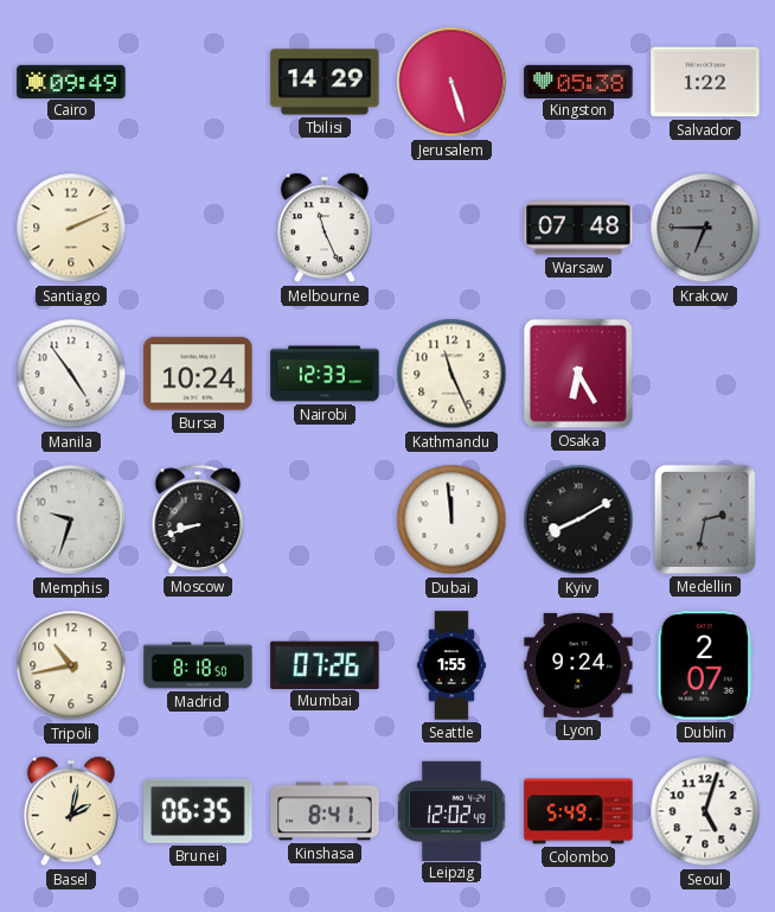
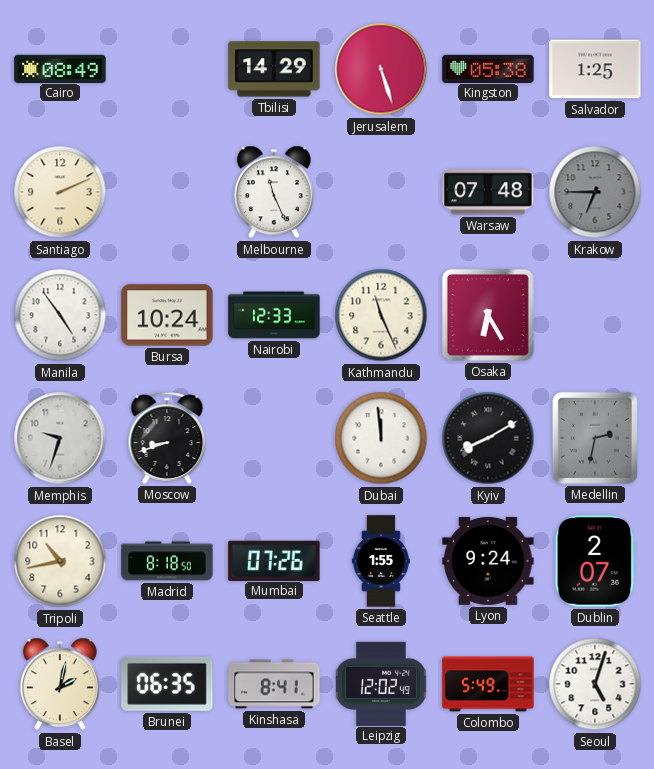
Cairo: 09:49 -> 08:49
Salvador: 1:22 -> 1:25
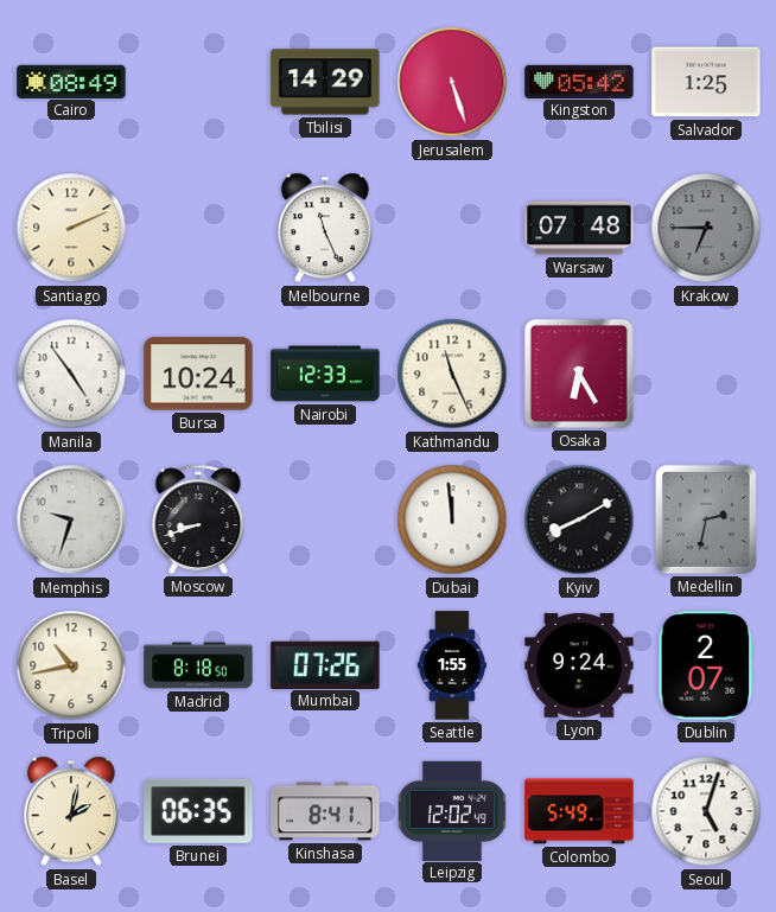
Kingston: 05:38 -> 05:42
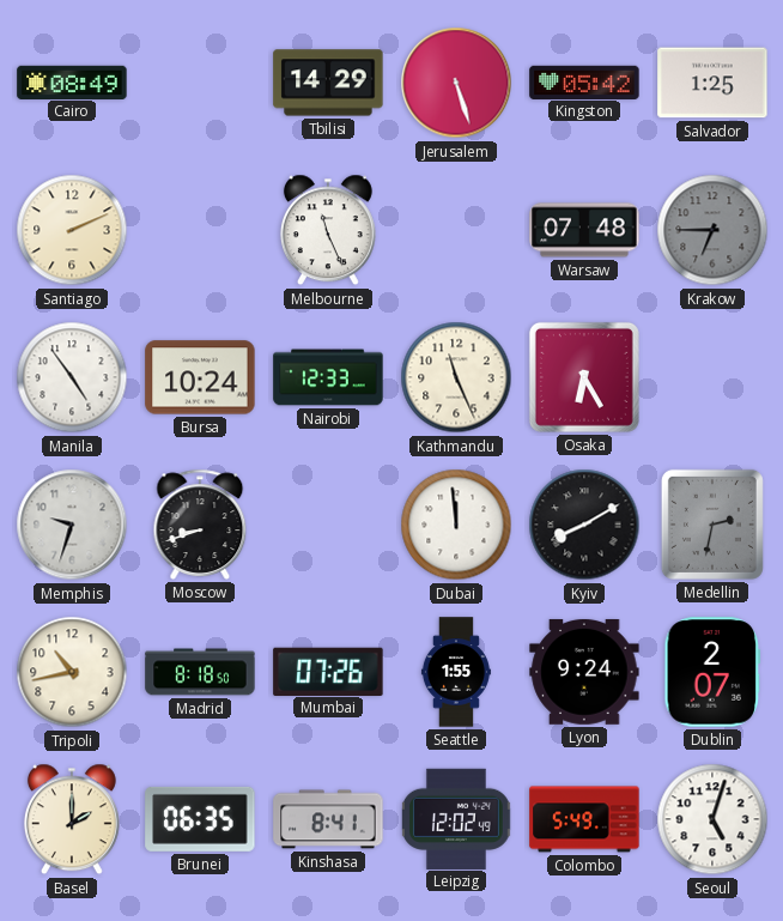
Basel: 2:02 -> 2:00
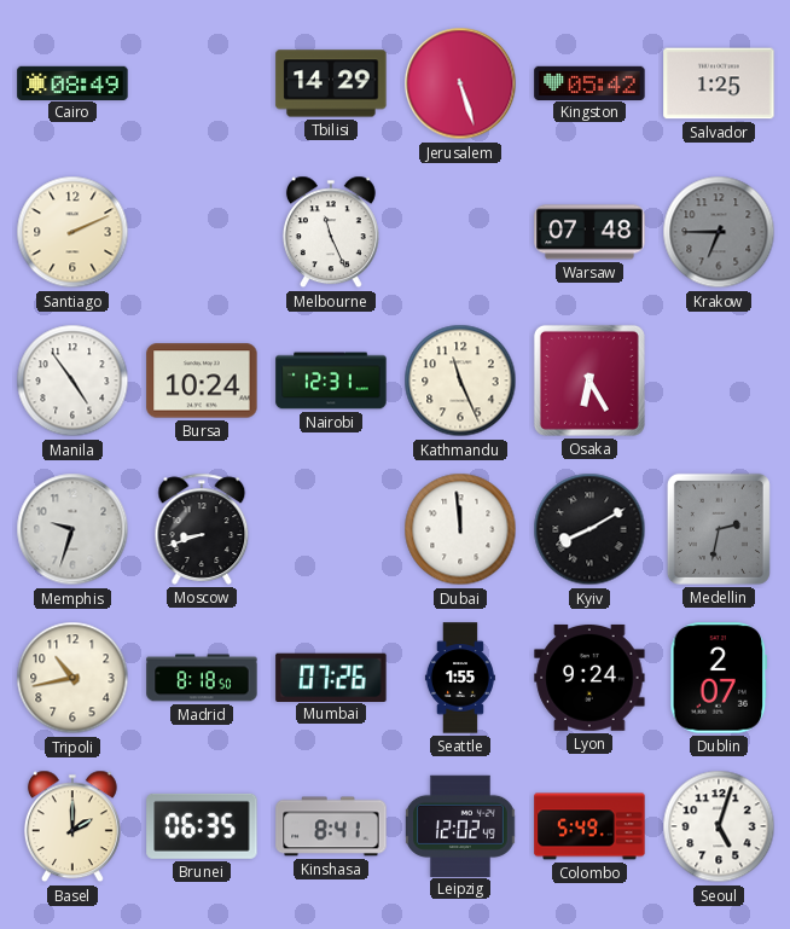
Nairobi: 12:33 -> 12:31
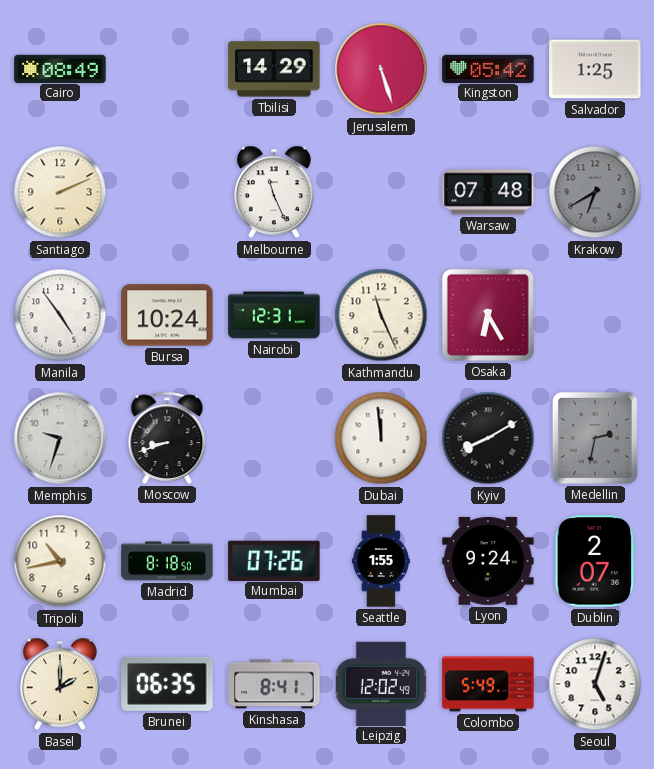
Krakow: 6:45 -> 6:40
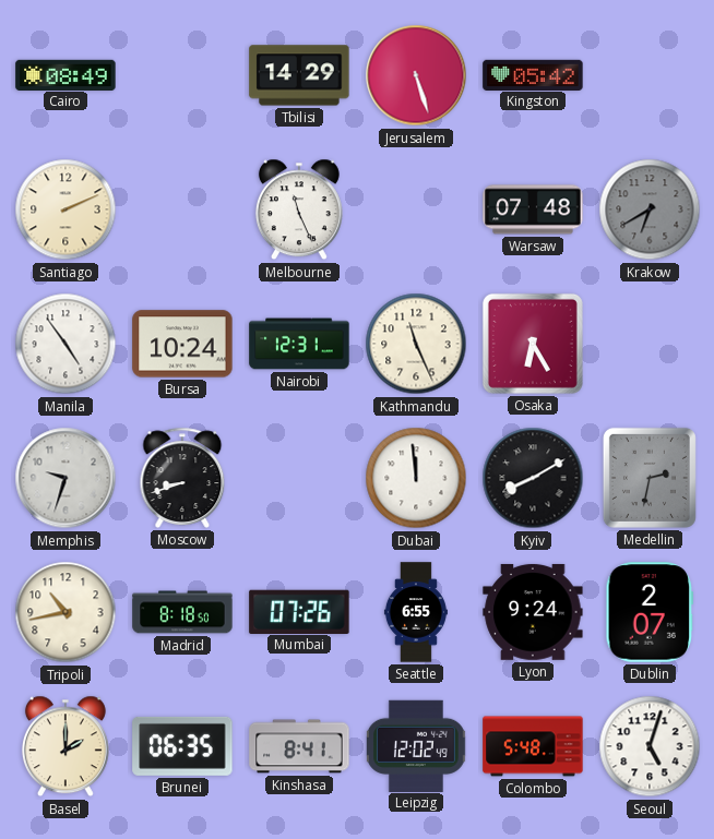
Salvador: 1:25 -> none
Seattle: 1:55 -> 6:55
Colombo: 5:49 -> 5:48
